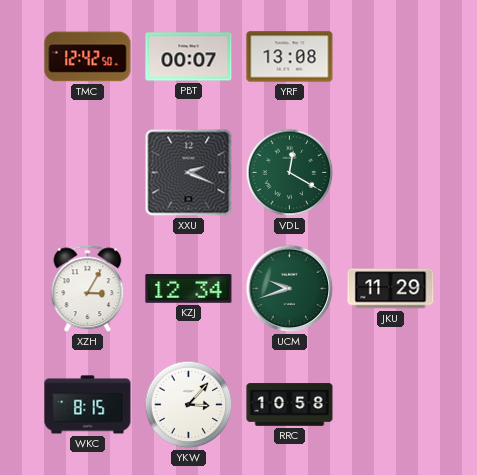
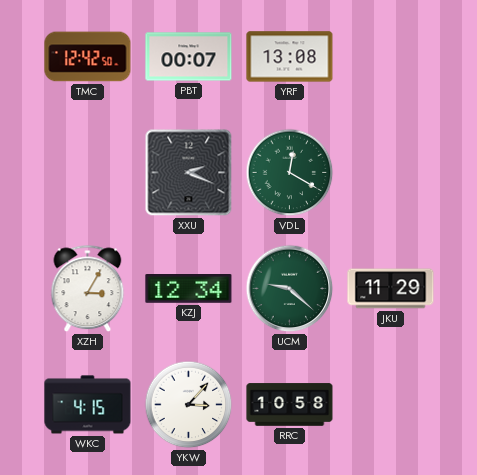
UCM: 9:42 -> 9:22
WKC: 8:15 -> 4:15
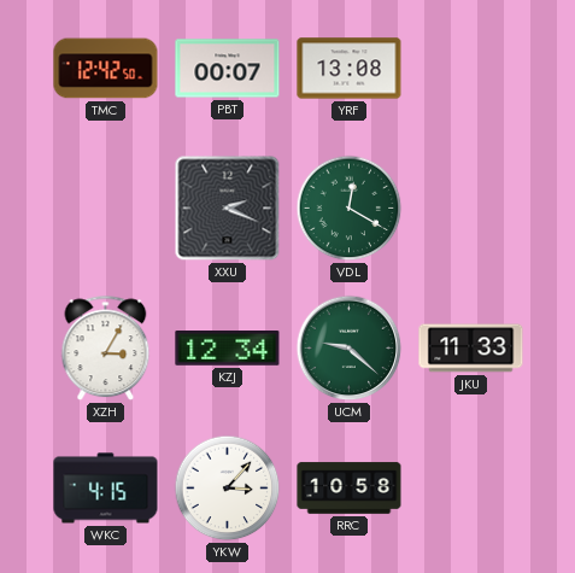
JKU: 11:29 -> 11:33
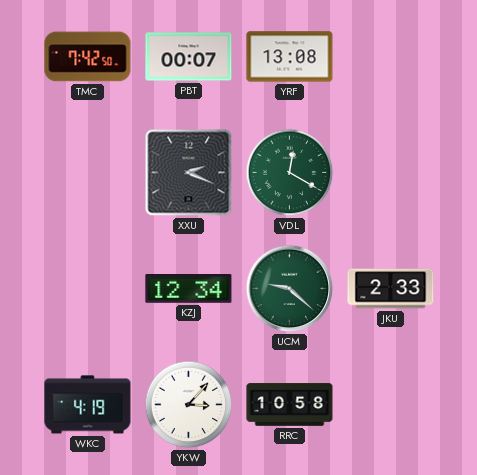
TMC: 12:42 -> 7:42
XZH: 3:05 -> none
JKU: 11:33 -> 2:33
WKC: 4:15 -> 4:19
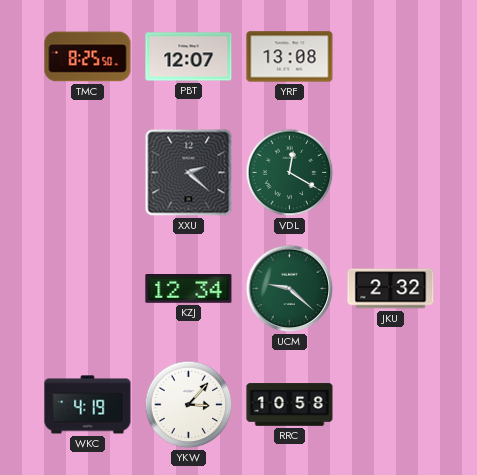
TMC: 7:42 -> 8:25
PBT: 00:07 -> 12:07
XXU: 2:19 -> 2:22
JKU: 2:33 -> 2:32
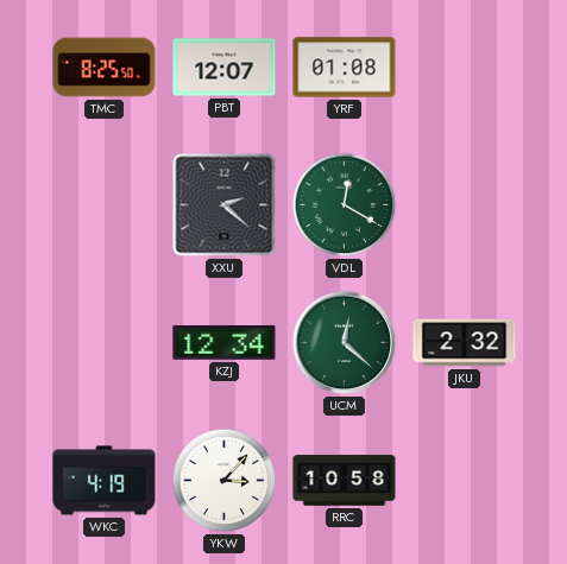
YRF: 13:08 -> 01:08
UCM: 9:22 -> 12:22
